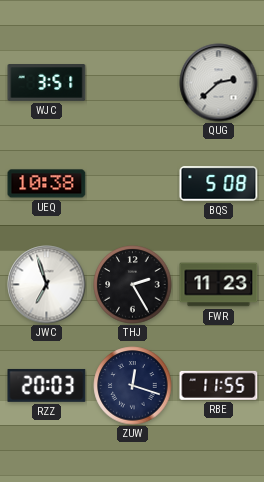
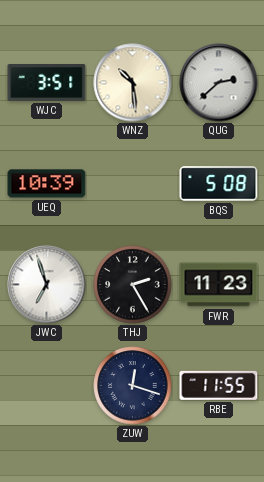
WNZ: none -> 10:29
UEQ: 10:38 -> 10:39
RZZ: 20:03 -> none
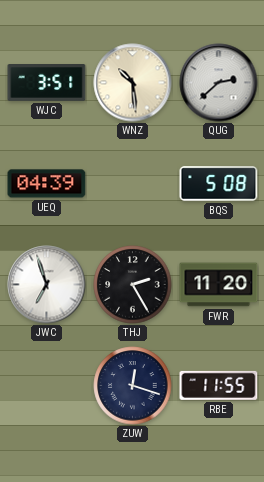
UEQ: 10:39 -> 04:39
FWR: 11:23 -> 11:20
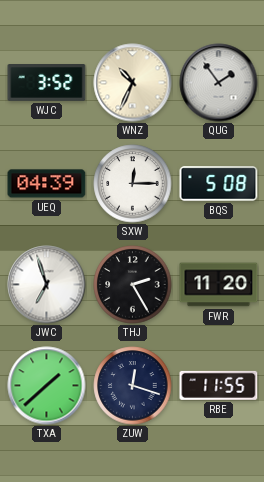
WJC: 3:51 -> 3:52
WNZ: 10:29 -> 10:34
QUG: 2:38 -> 1:54
SXW: none -> 12:15
TXA: none -> 1:38
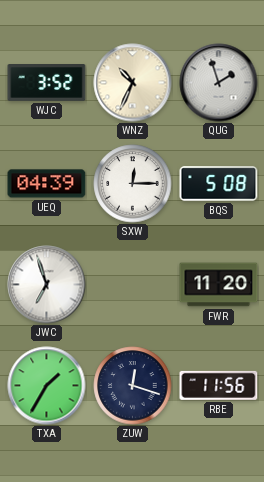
QUG: 1:54 -> 1:57
THJ: 2:25 -> none
TXA: 1:38 -> 1:35
RBE: 11:55 -> 11:56
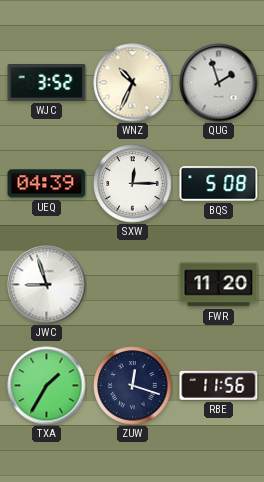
JWC: 6:57 -> 8:57
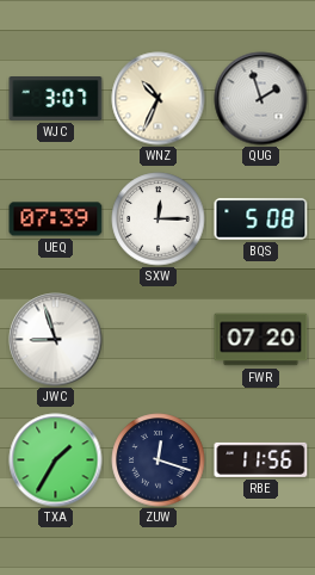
WJC: 3:52 -> 3:07
UEQ: 04:39 -> 07:39
FWR: 11:20 -> 07:20
